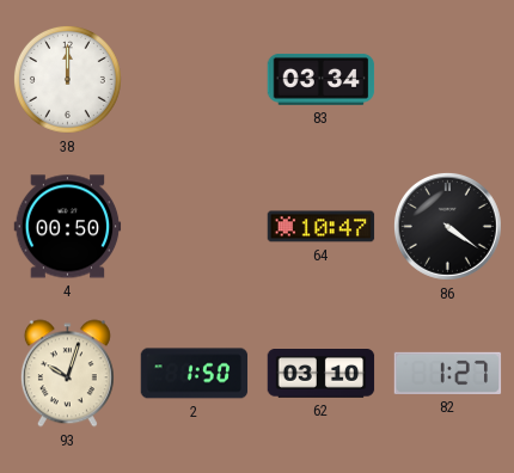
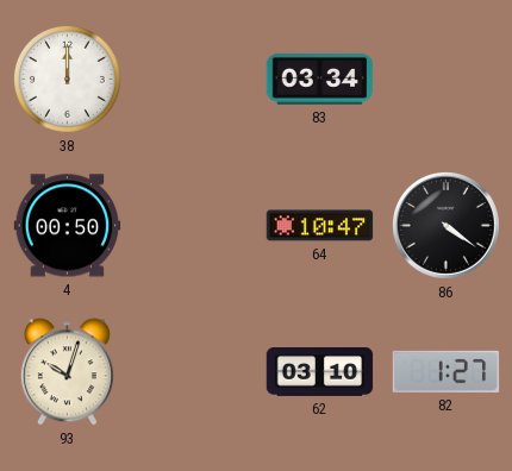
2: 1:50 -> none
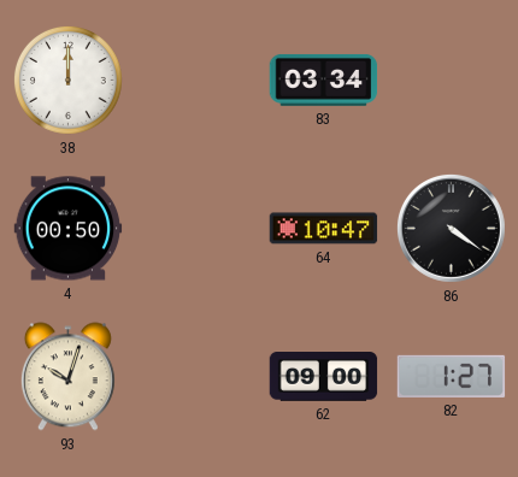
62: 03:10 -> 09:00
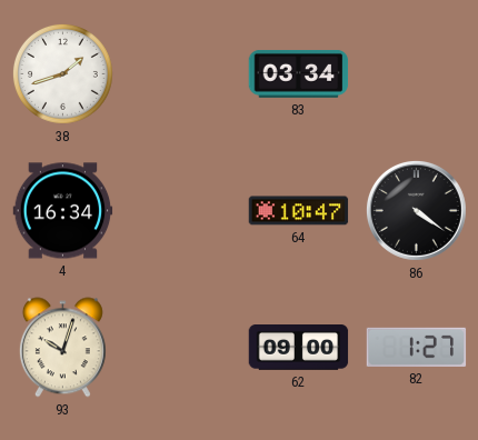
38: 12:00 -> 1:42
4: 00:50 -> 16:34
